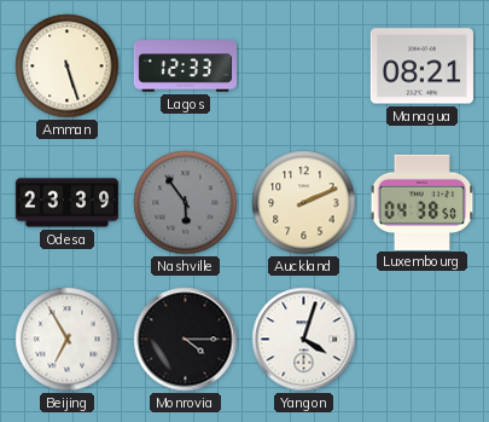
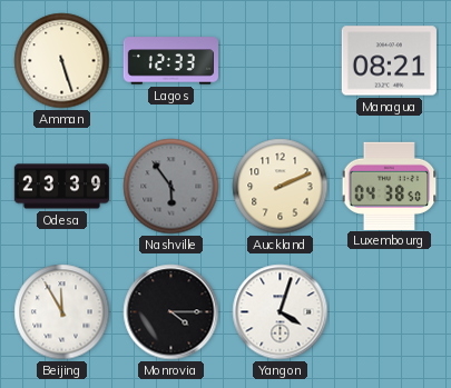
Beijing: 6:55 -> 11:55
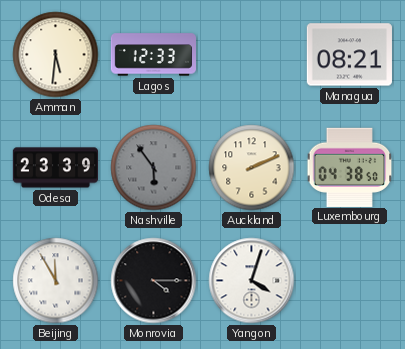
Amman: 5:27 -> 5:31
